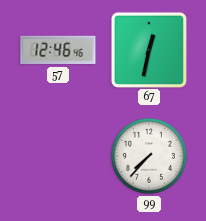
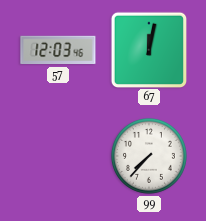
57: 12:46 -> 12:03
67: 12:32 -> 12:02
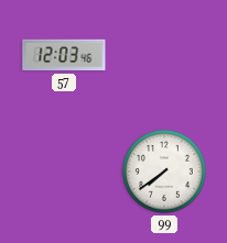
67: 12:02 -> none
99: 7:37 -> 7:39
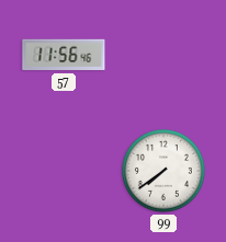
57: 12:03 -> 11:56
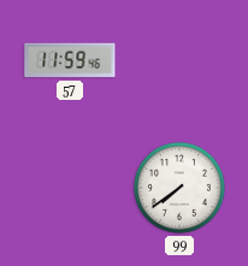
57: 11:56 -> 11:59
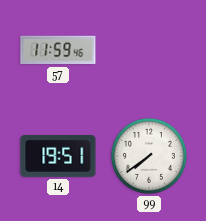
14: none -> 19:51
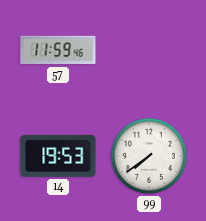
14: 19:51 -> 19:53
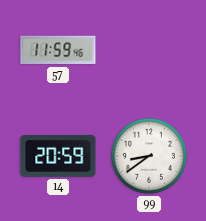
14: 19:53 -> 20:59
99: 7:39 -> 8:39
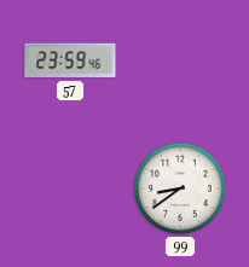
57: 11:59 -> 23:59
14: 20:59 -> none
